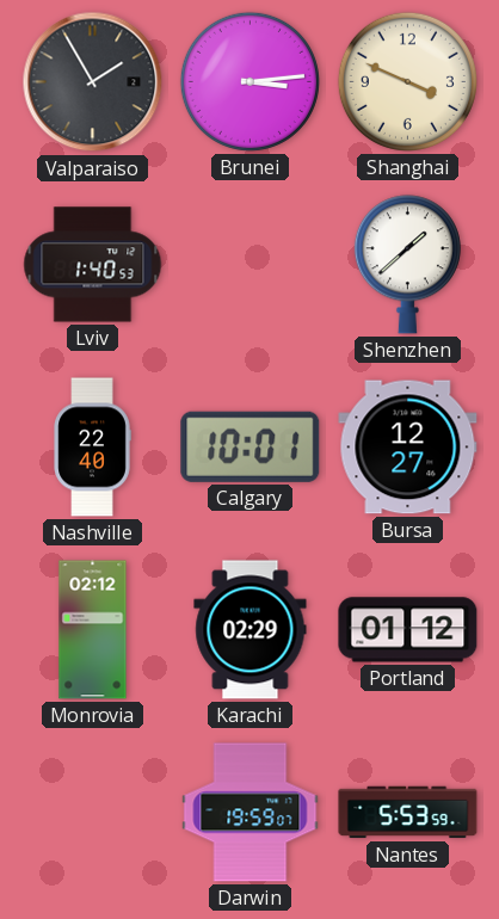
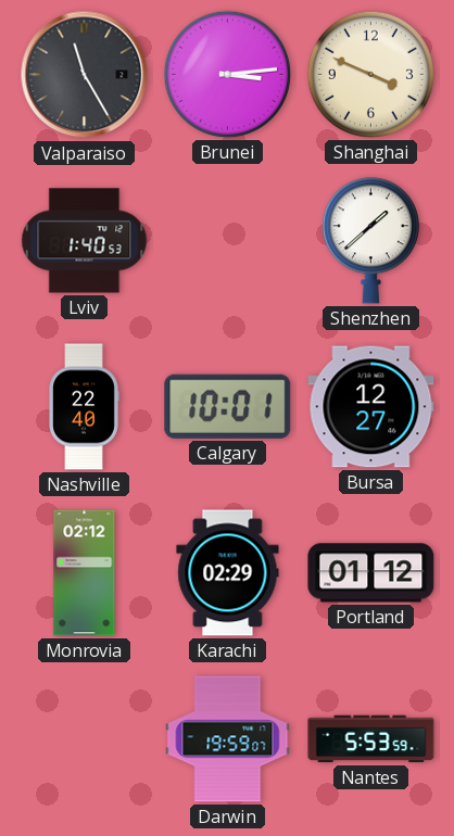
Valparaiso: 1:55 -> 11:25
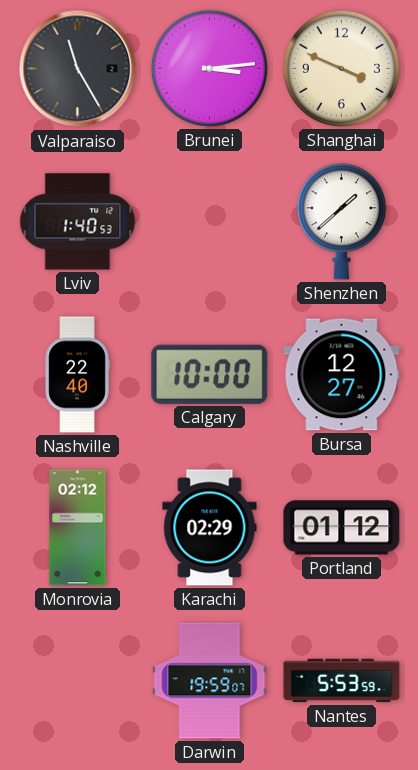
Calgary: 10:01 -> 10:00
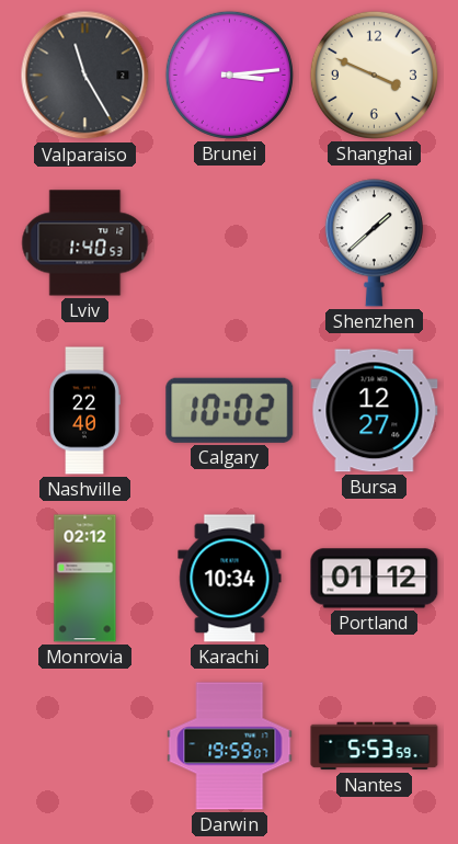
Calgary: 10:00 -> 10:02
Karachi: 02:29 -> 10:34
